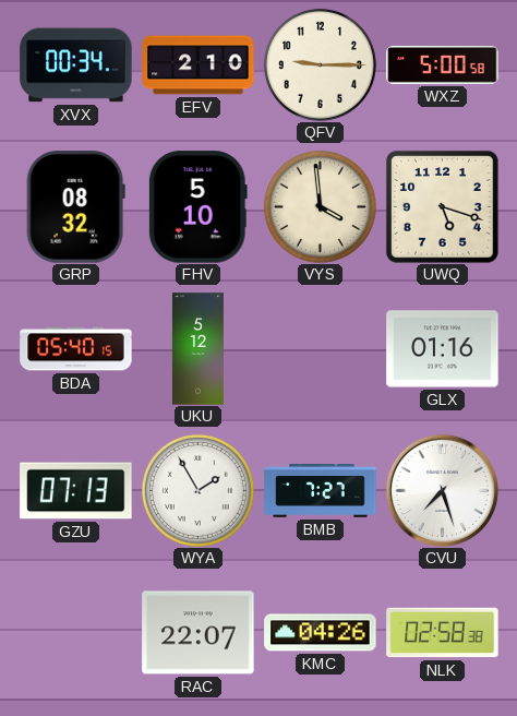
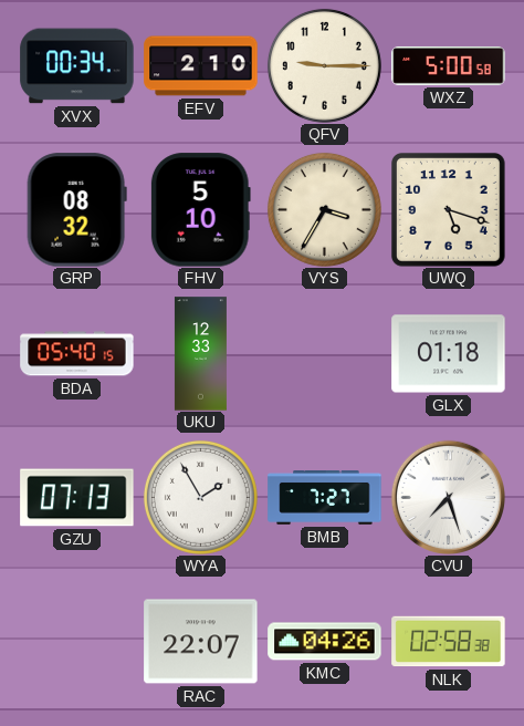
VYS: 3:59 -> 3:35
UKU: 5:12 -> 12:33
GLX: 01:16 -> 01:18
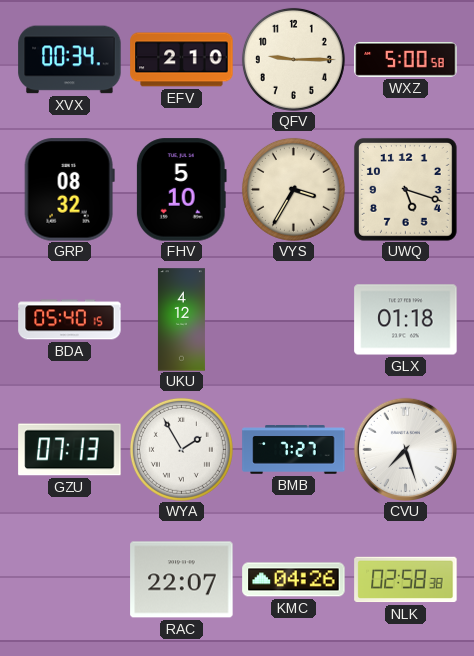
UKU: 12:33 -> 4:12
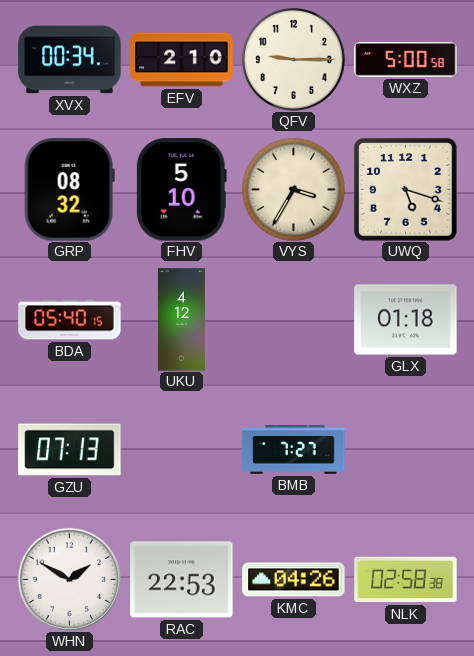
WYA: 1:55 -> none
CVU: 7:27 -> none
WHN: none -> 1:50
RAC: 22:07 -> 22:53
